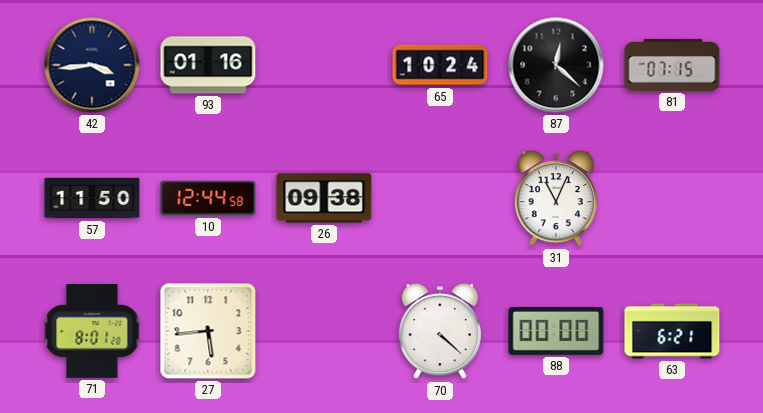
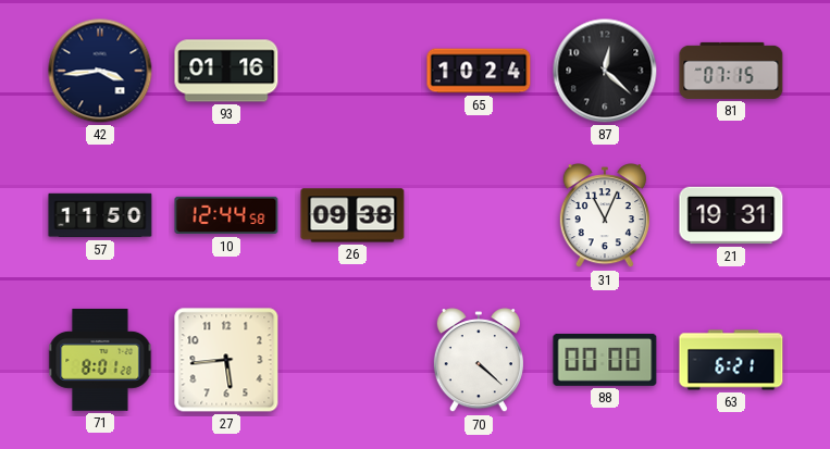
21: none -> 19:31
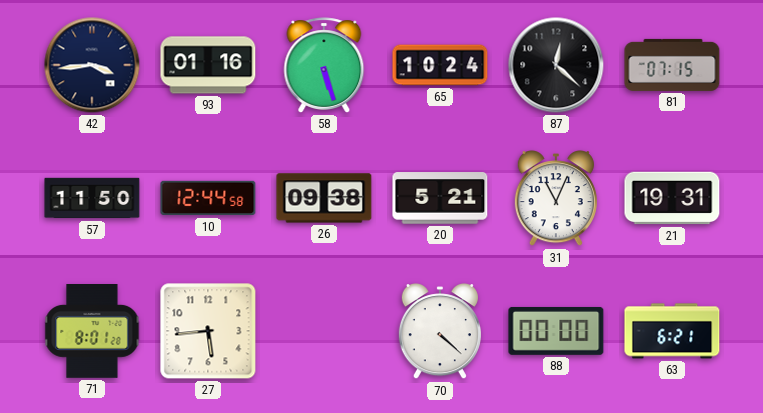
58: none -> 5:27
20: none -> 5:21
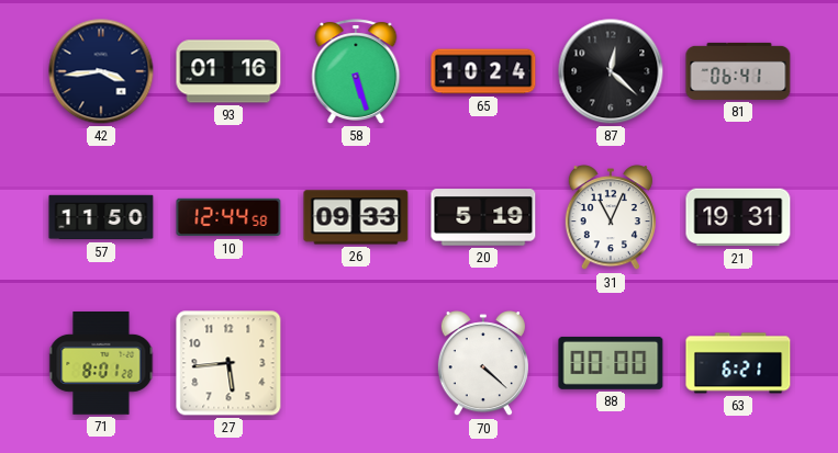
81: 07:15 -> 06:41
26: 09:38 -> 09:33
20: 5:21 -> 5:19
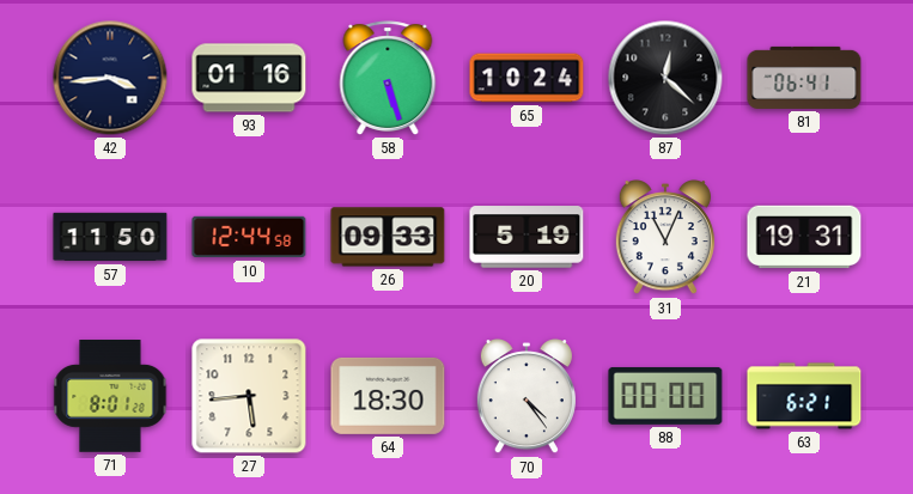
64: none -> 18:30
70: 4:22 -> 4:24
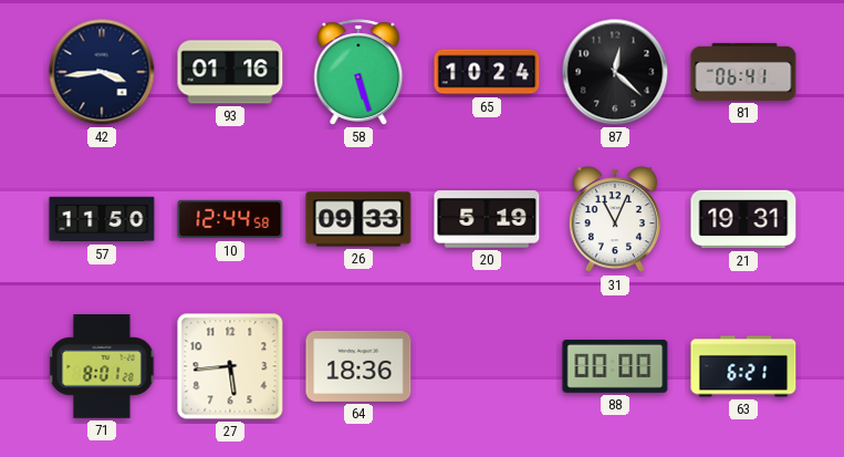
64: 18:30 -> 18:36
70: 4:24 -> none
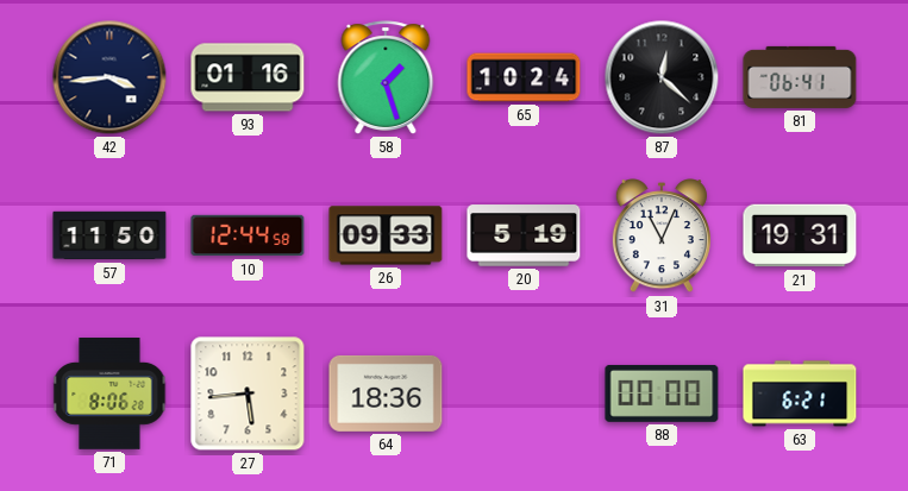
58: 5:27 -> 1:27
71: 8:01 -> 8:06
